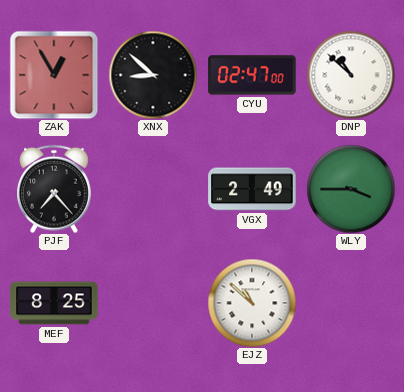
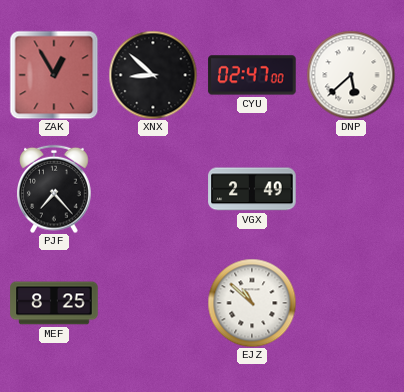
DNP: 10:52 -> 5:38
WLY: 3:45 -> none
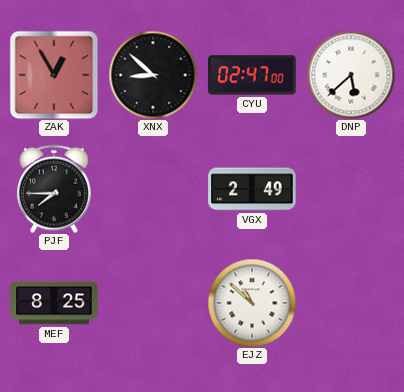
PJF: 7:23 -> 7:45
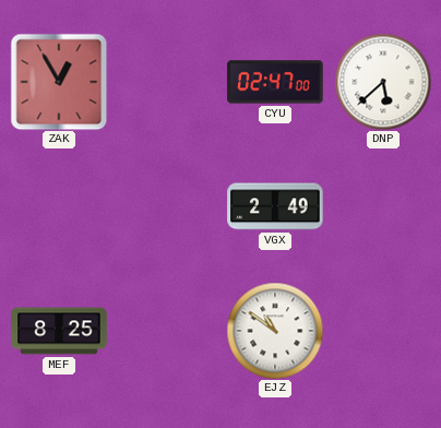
XNX: 8:52 -> none
PJF: 7:45 -> none
EJZ: 10:52 -> 10:51
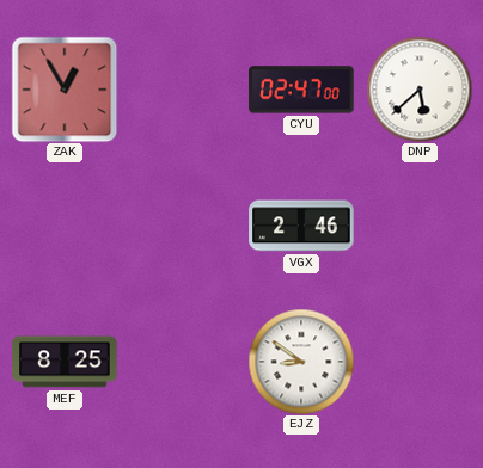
VGX: 2:49 -> 2:46
EJZ: 10:51 -> 8:51
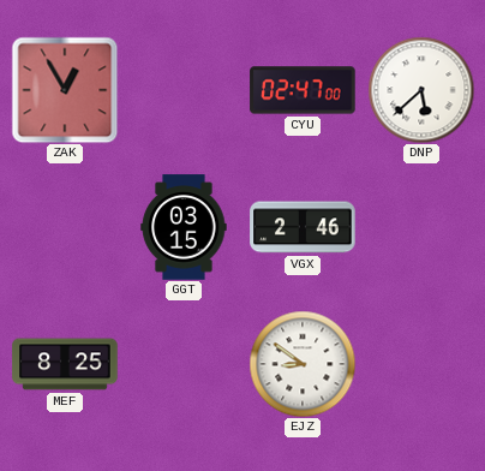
GGT: none -> 03:15
